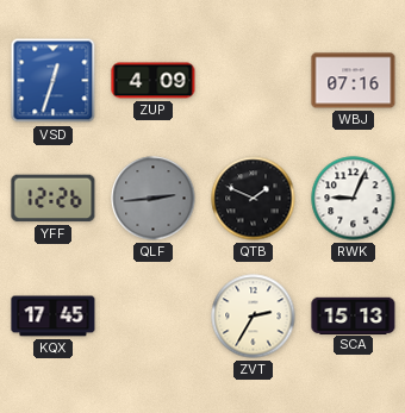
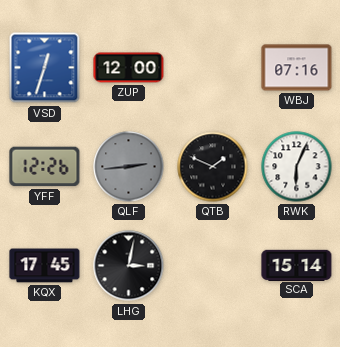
ZUP: 4:09 -> 12:00
RWK: 9:04 -> 6:04
LHG: none -> 3:02
ZVT: 2:35 -> none
SCA: 15:13 -> 15:14
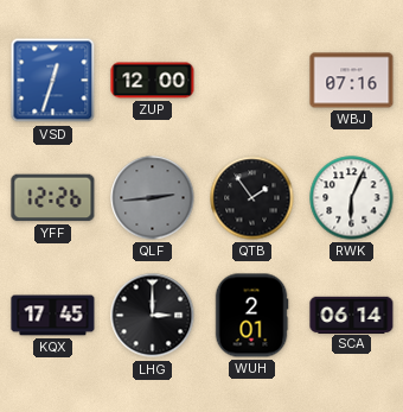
QTB: 1:49 -> 1:54
LHG: 3:02 -> 3:00
WUH: none -> 2:01
SCA: 15:14 -> 06:14
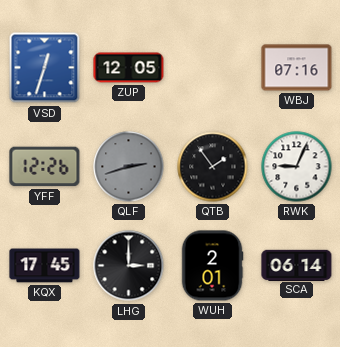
ZUP: 12:00 -> 12:05
QLF: 2:44 -> 2:42
RWK: 6:04 -> 9:04
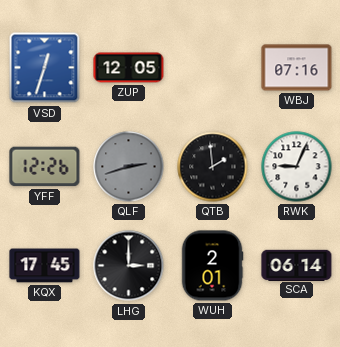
QTB: 1:54 -> 1:59
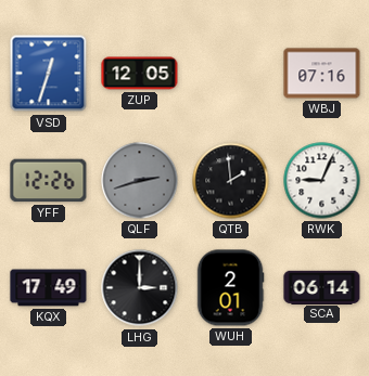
KQX: 17:45 -> 17:49
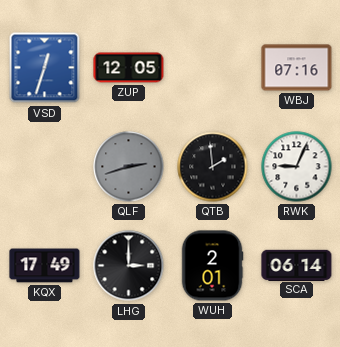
YFF: 12:26 -> none
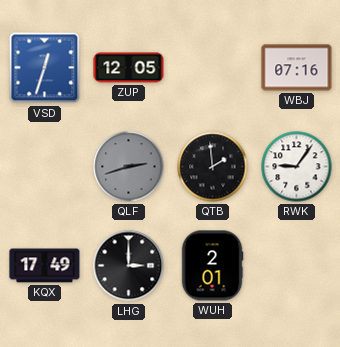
RWK: 9:04 -> 9:06
SCA: 06:14 -> none
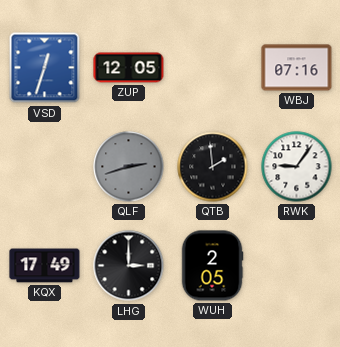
WUH: 2:01 -> 2:05
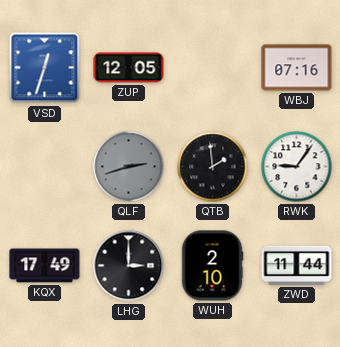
WUH: 2:05 -> 2:10
ZWD: none -> 11:44
